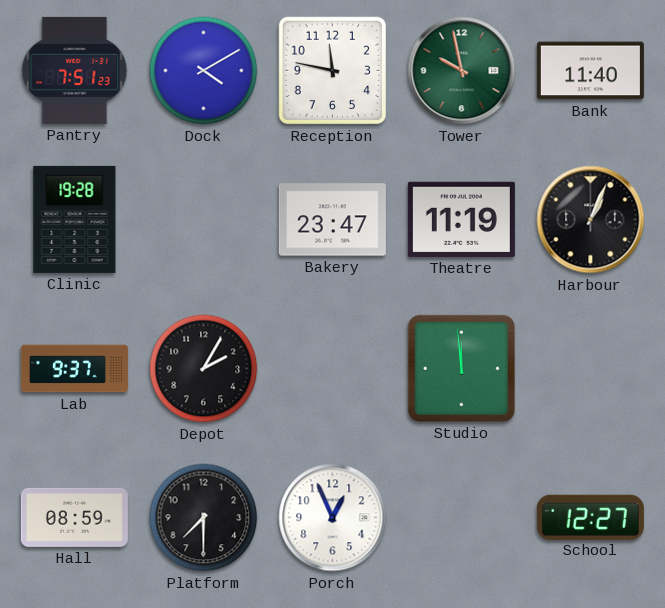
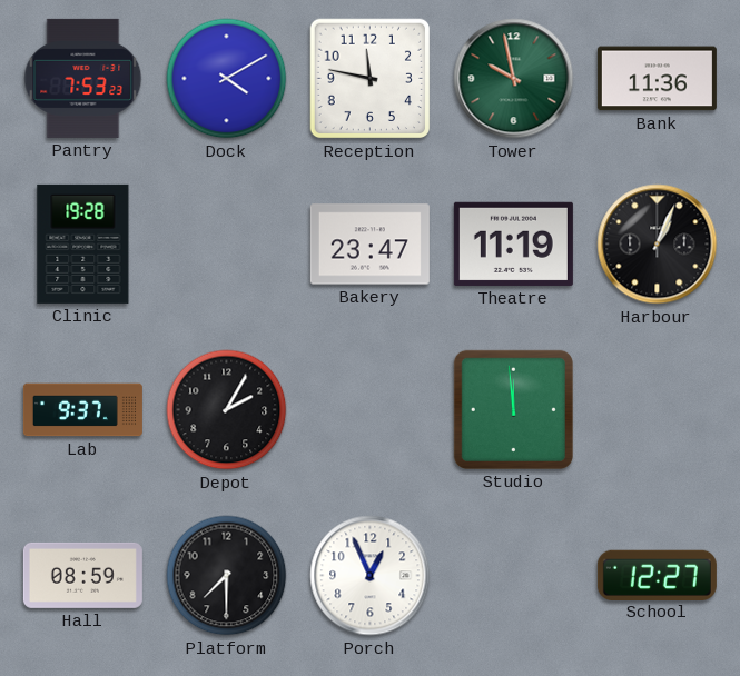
Pantry: 7:51 -> 7:53
Bank: 11:40 -> 11:36
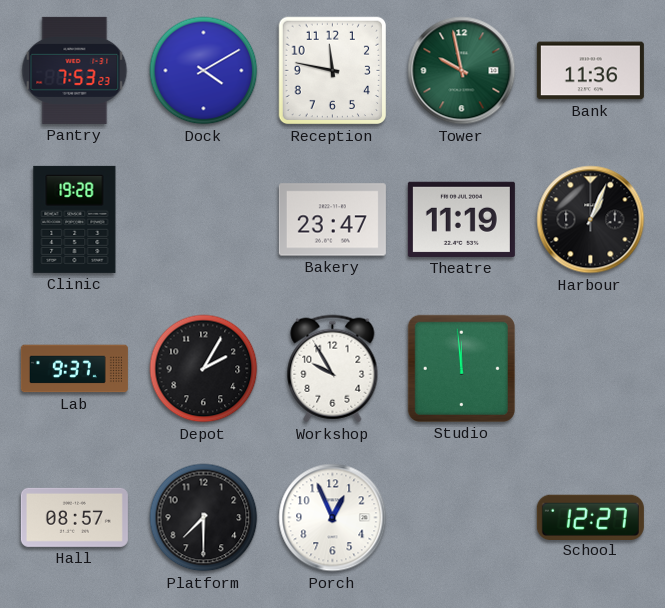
Workshop: none -> 9:55
Hall: 08:59 -> 08:57
